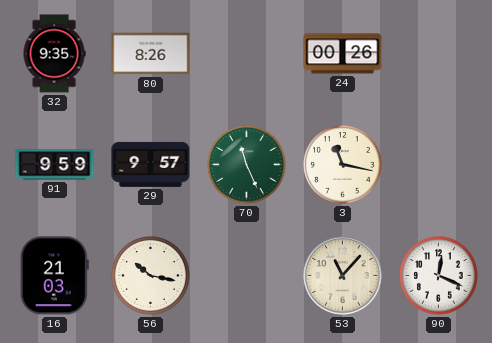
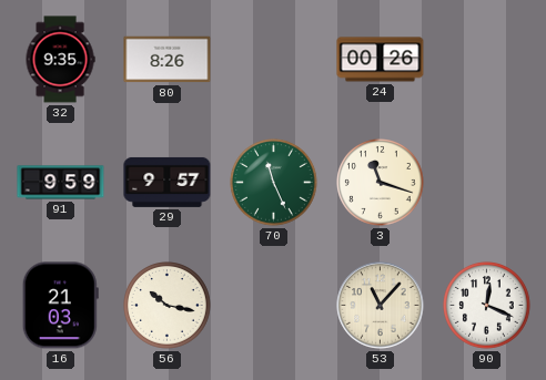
3: 11:17 -> 11:18
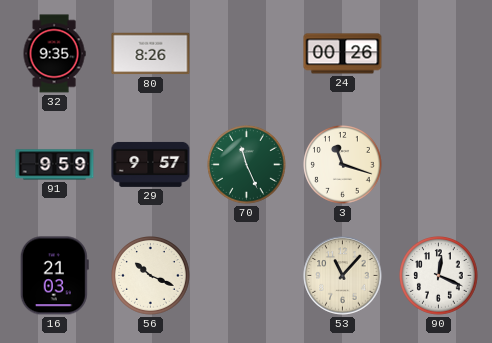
56: 10:17 -> 10:19
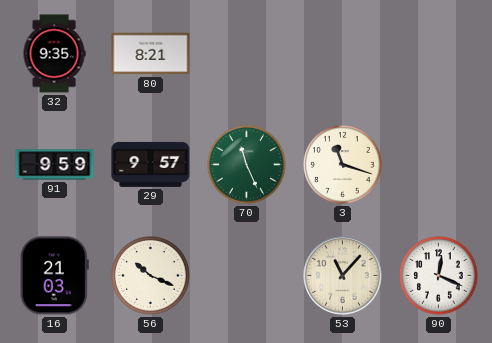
80: 8:26 -> 8:21
24: 00:26 -> none
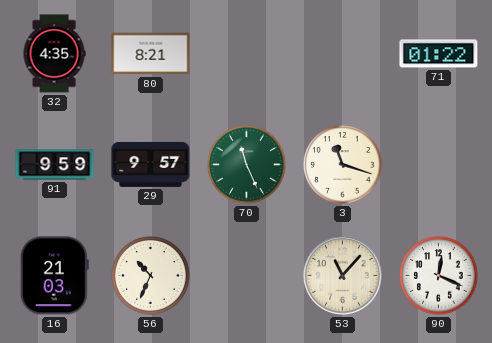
32: 9:35 -> 4:35
71: none -> 01:22
56: 10:19 -> 10:34
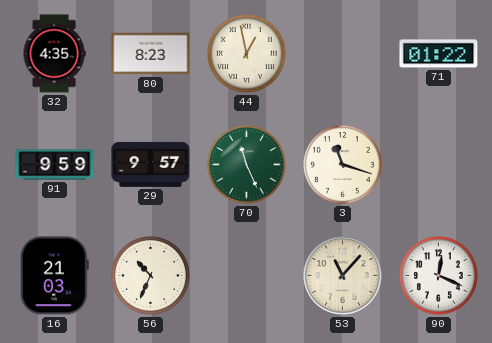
80: 8:21 -> 8:23
44: none -> 12:58
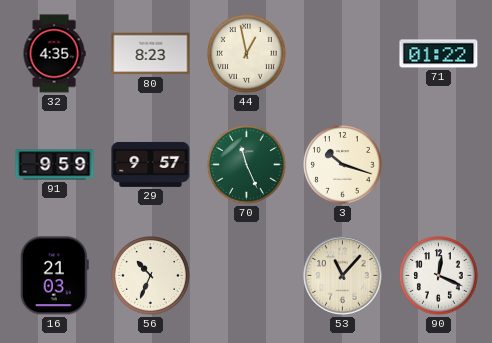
3: 11:18 -> 10:18
